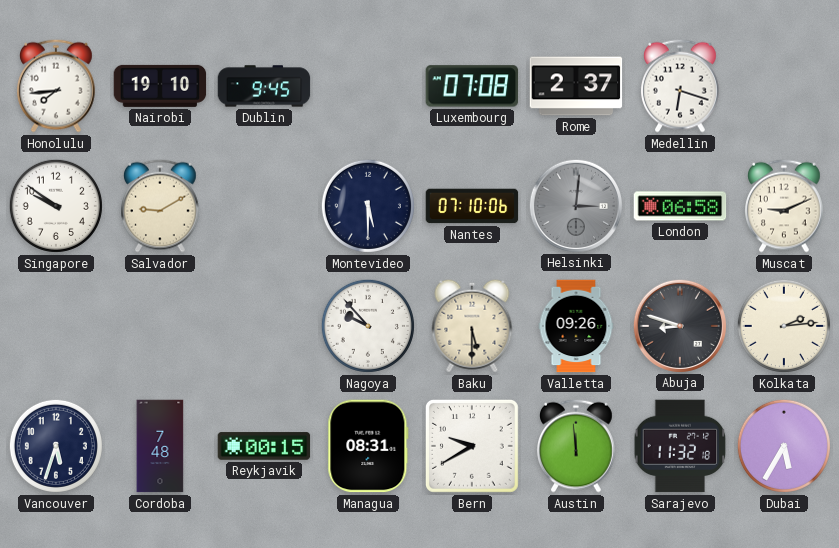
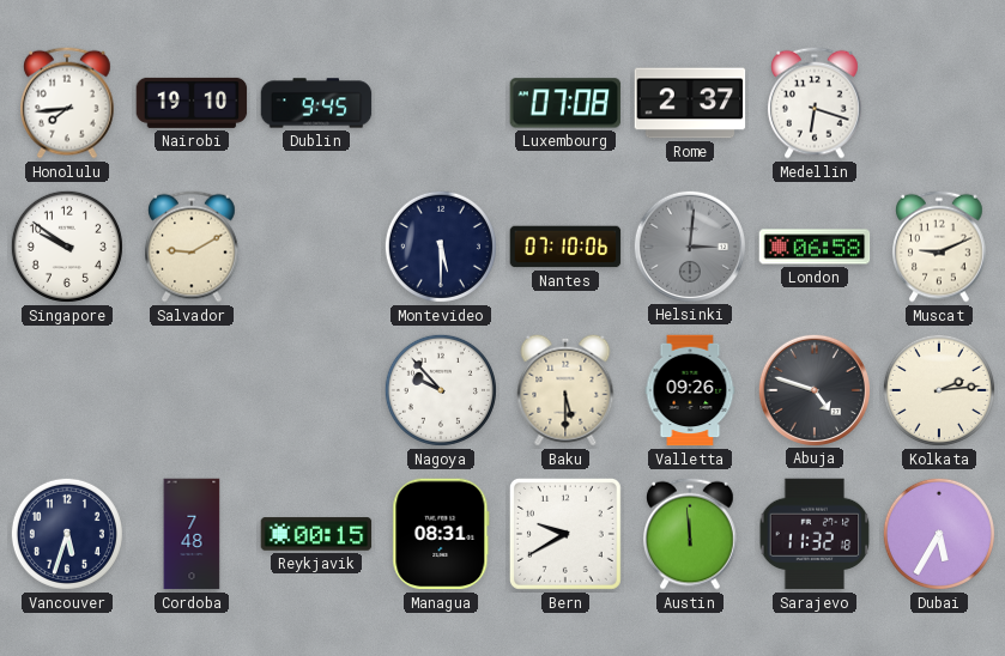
Abuja: 8:48 -> 4:48
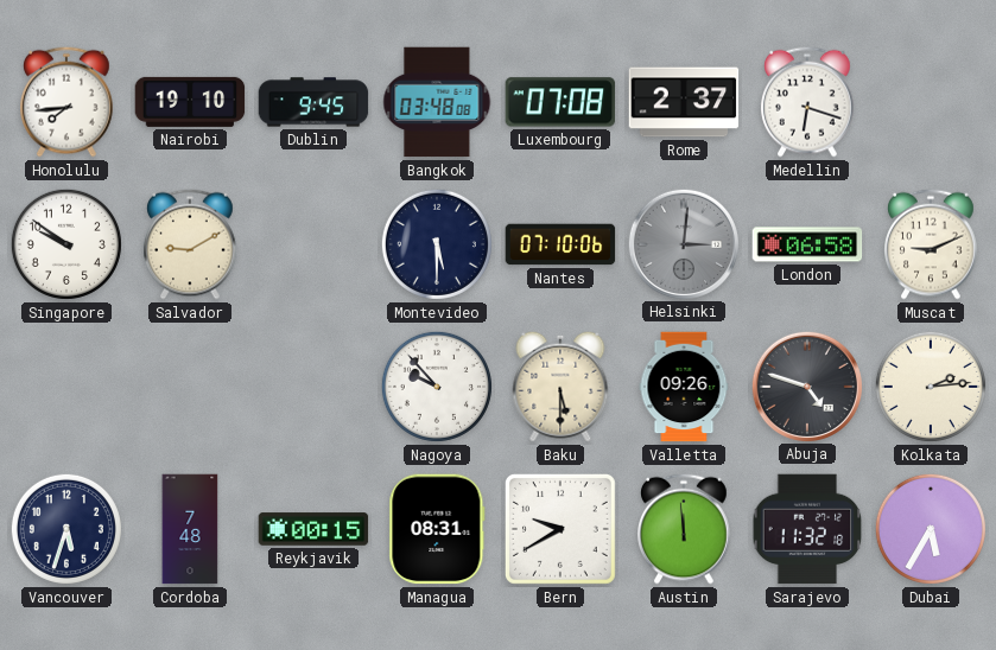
Bangkok: none -> 03:48
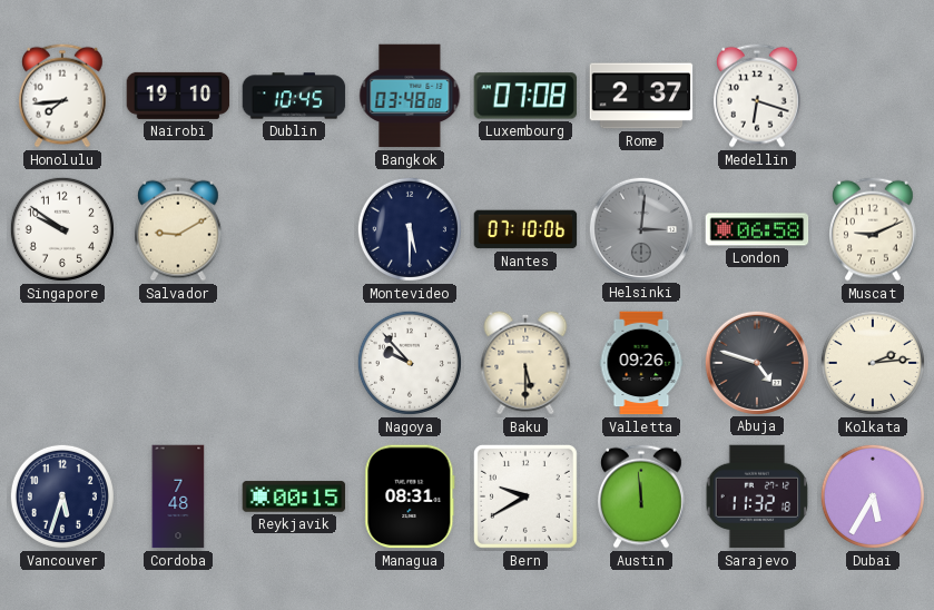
Dublin: 9:45 -> 10:45
